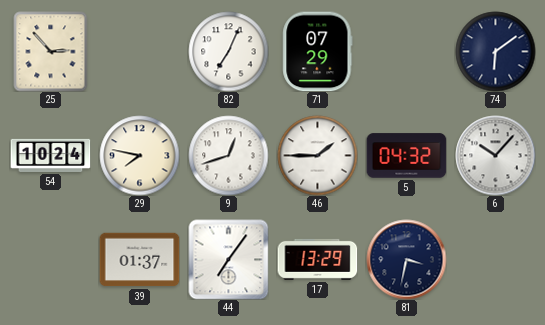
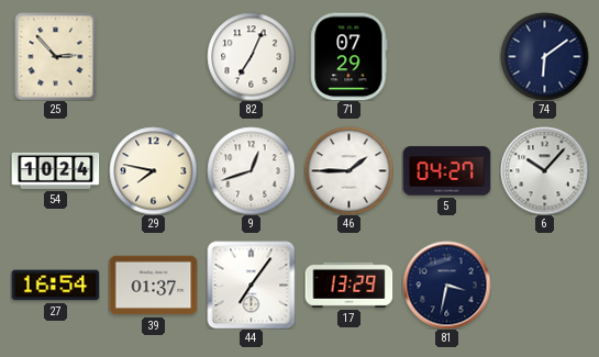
5: 04:32 -> 04:27
27: none -> 16:54
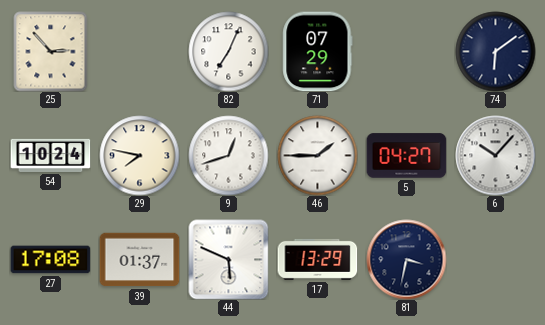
27: 16:54 -> 17:08
44: 7:06 -> 5:49
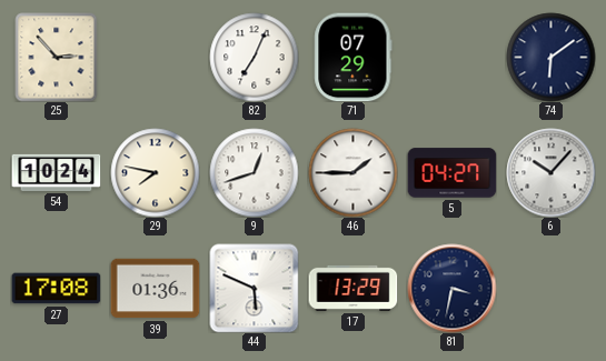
39: 01:37 -> 01:36
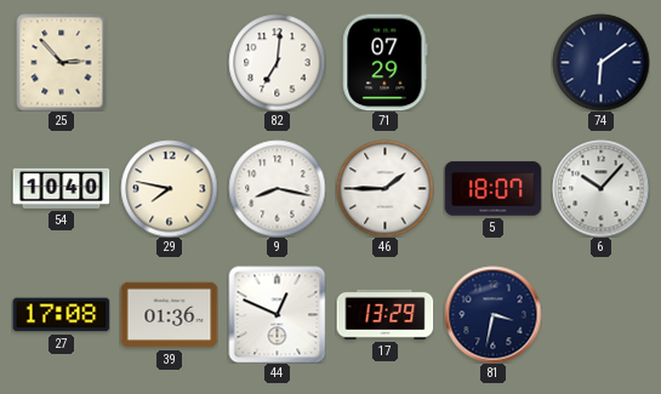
82: 7:04 -> 7:01
54: 10:24 -> 10:40
9: 12:42 -> 8:17
5: 04:27 -> 18:07
44: 5:49 -> 12:49
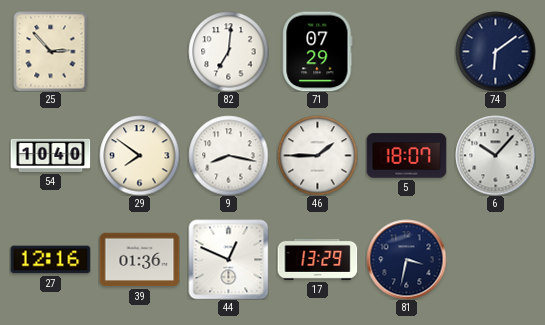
29: 7:47 -> 7:51
27: 17:08 -> 12:16
